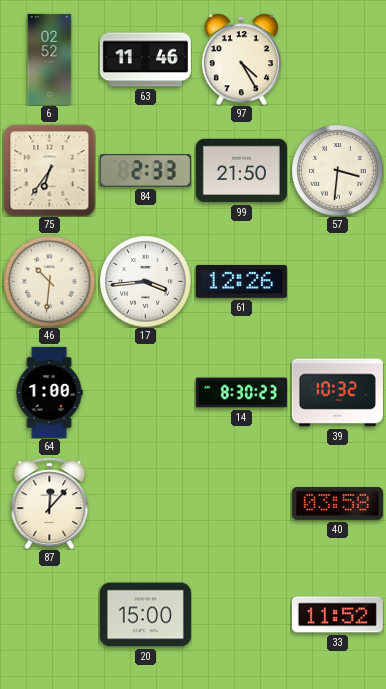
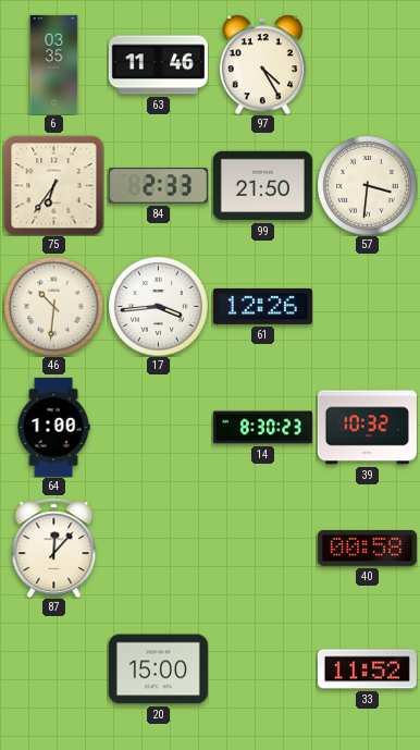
6: 02:52 -> 03:35
40: 03:58 -> 00:58
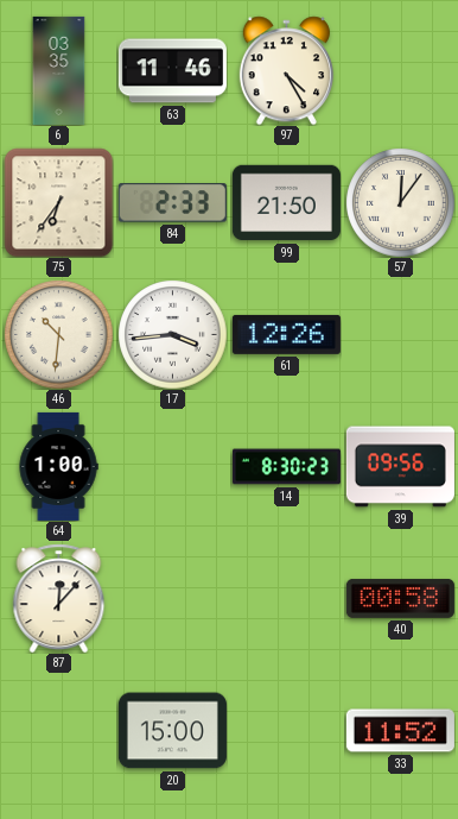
57: 3:31 -> 12:06
39: 10:32 -> 09:56
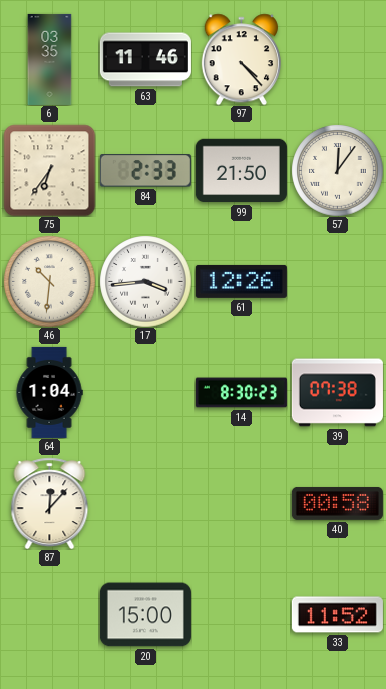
97: 4:25 -> 4:23
64: 1:00 -> 1:04
39: 09:56 -> 07:38
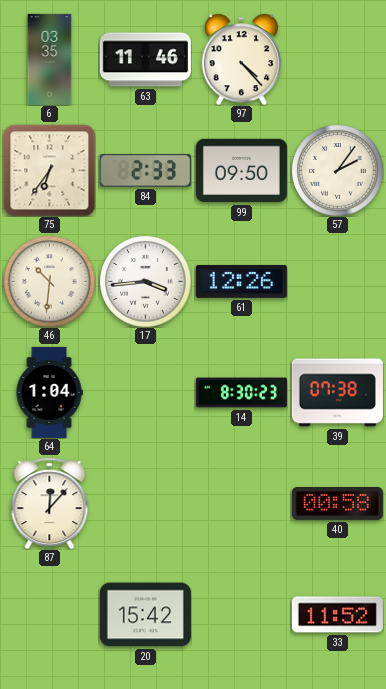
99: 21:50 -> 09:50
57: 12:06 -> 2:06
20: 15:00 -> 15:42
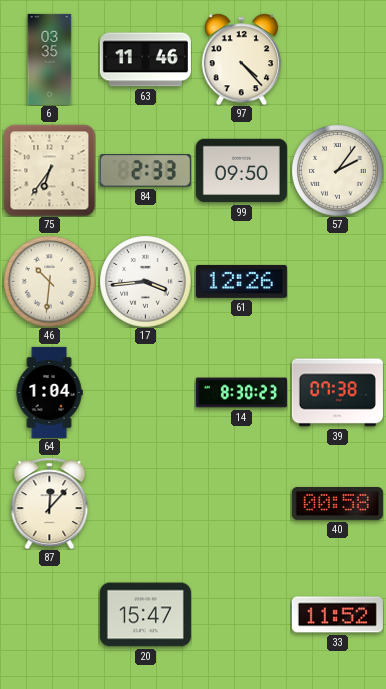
20: 15:42 -> 15:47
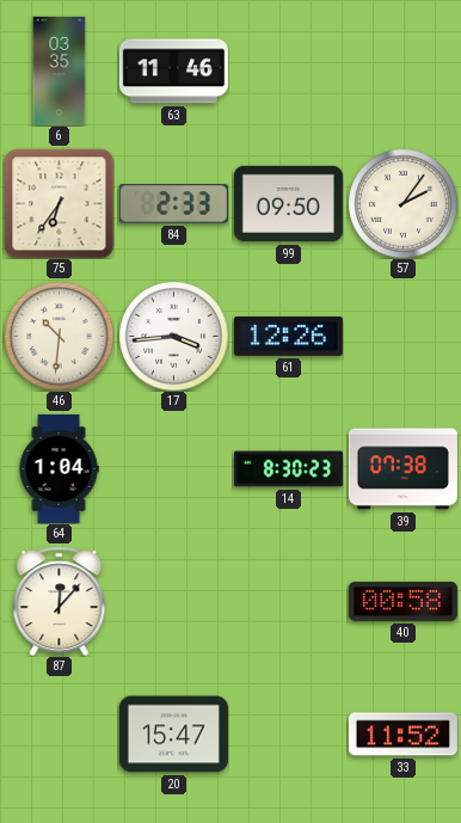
97: 4:23 -> none
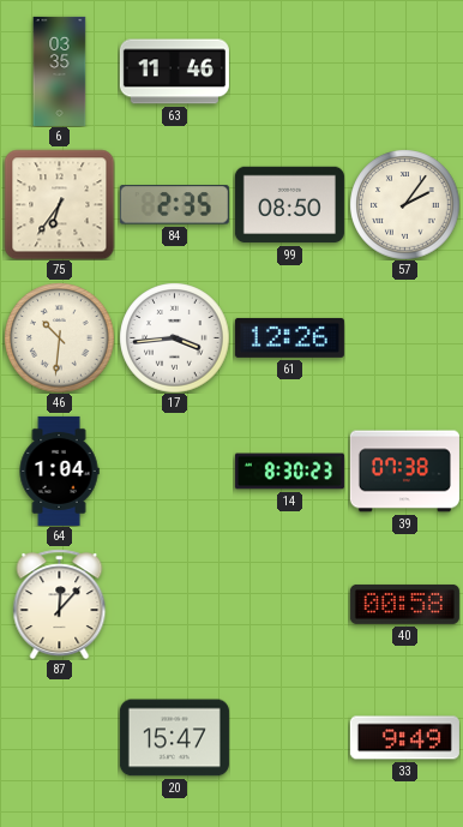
84: 2:33 -> 2:35
99: 09:50 -> 08:50
33: 11:52 -> 9:49
